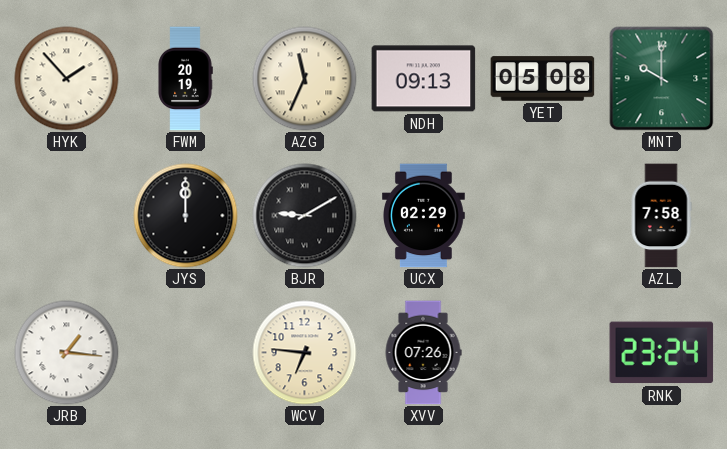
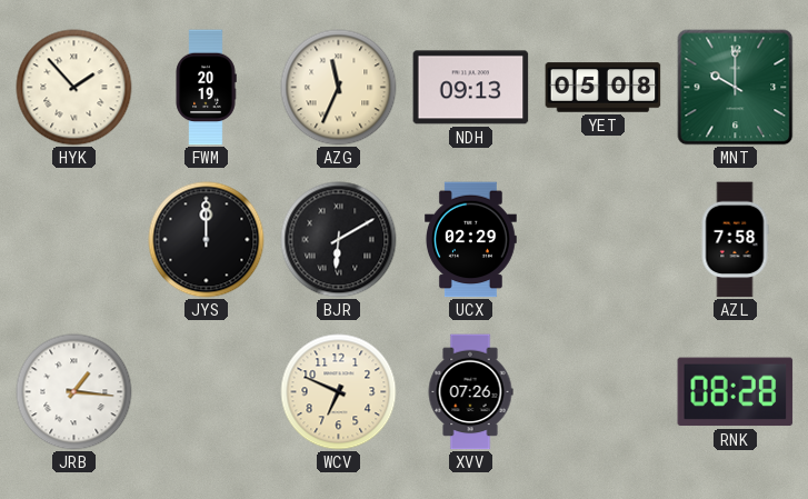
BJR: 9:10 -> 6:10
WCV: 6:46 -> 6:49
RNK: 23:24 -> 08:28
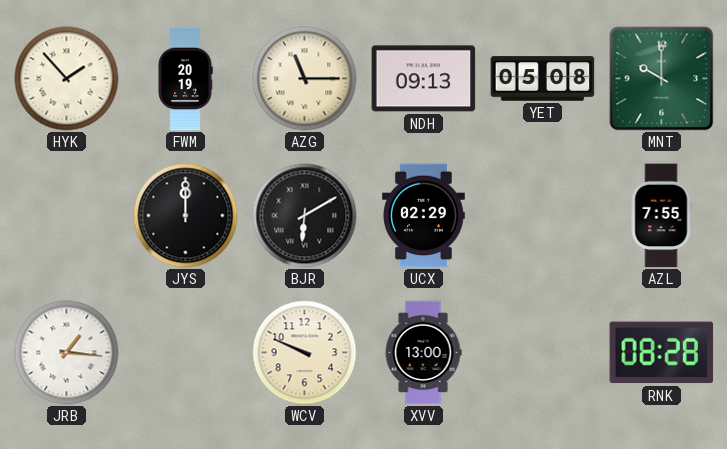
AZG: 11:34 -> 11:15
AZL: 7:58 -> 7:55
WCV: 6:49 -> 9:49
XVV: 07:26 -> 13:00
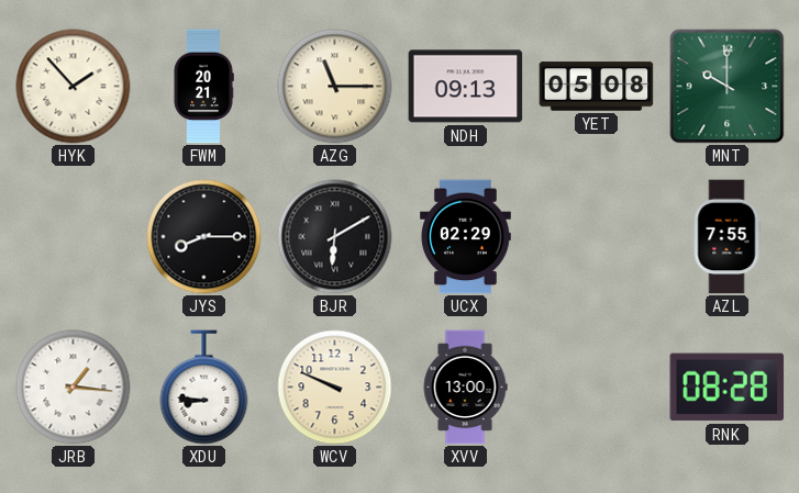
FWM: 20:19 -> 20:21
JYS: 12:00 -> 8:15
XDU: none -> 8:46
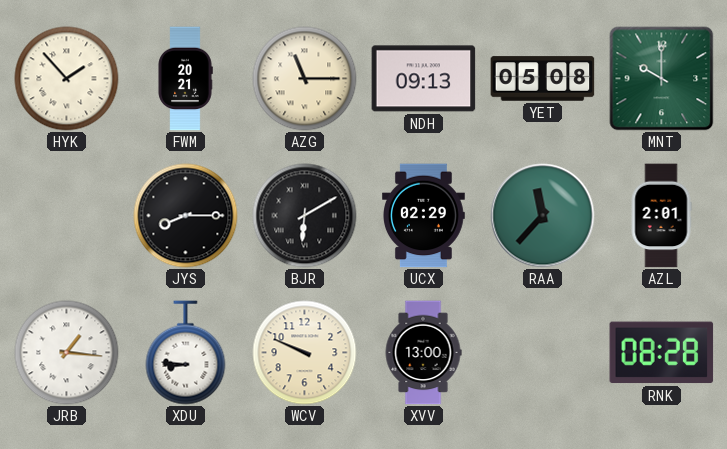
RAA: none -> 11:37
AZL: 7:55 -> 2:01
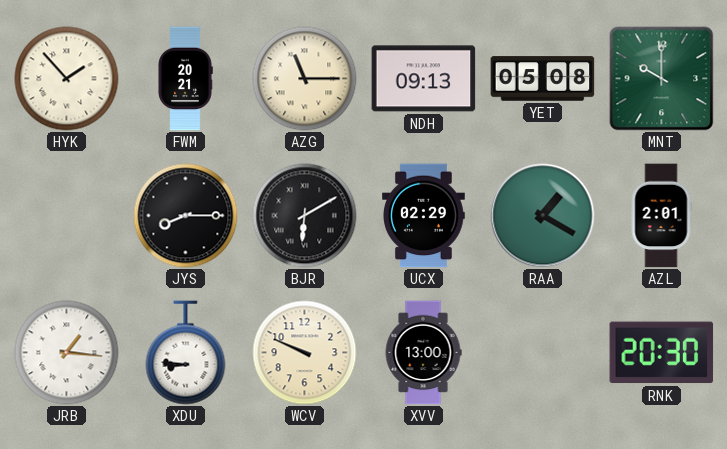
RAA: 11:37 -> 1:20
RNK: 08:28 -> 20:30
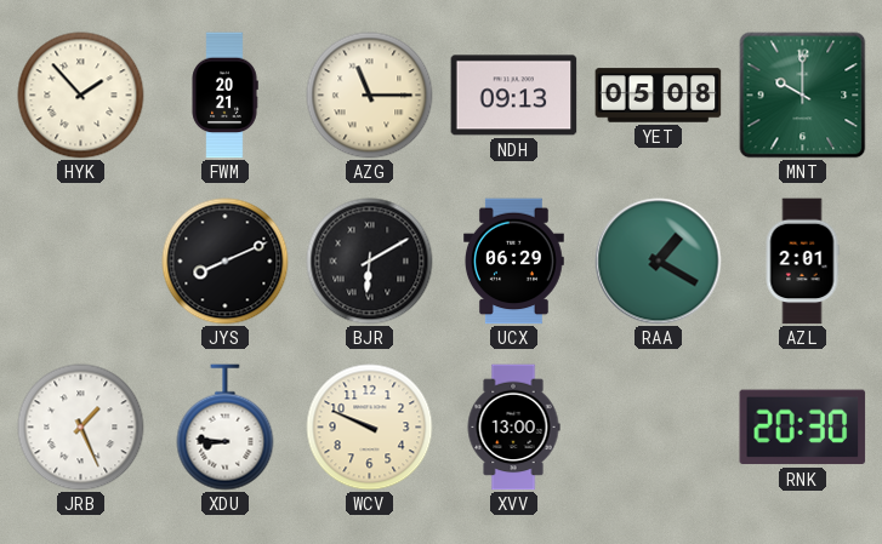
JYS: 8:15 -> 8:11
UCX: 02:29 -> 06:29
JRB: 1:16 -> 1:26
